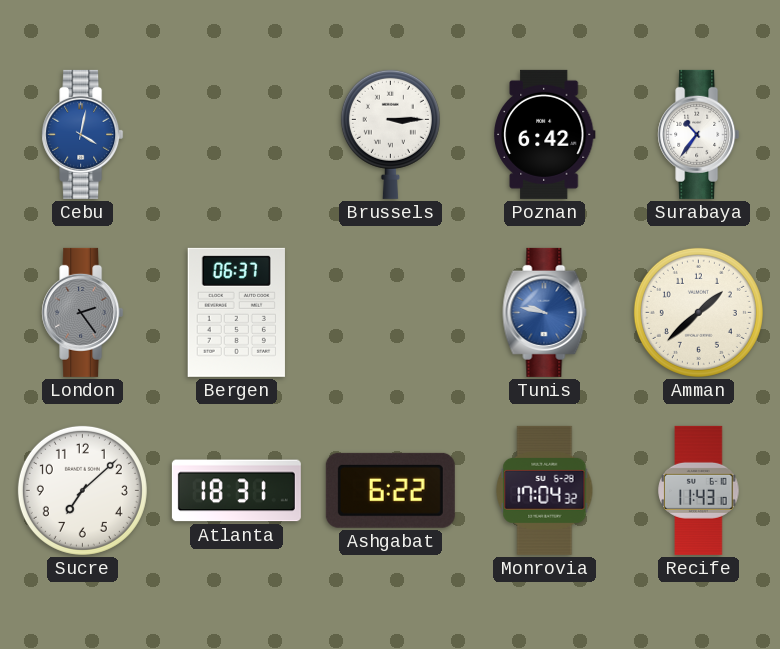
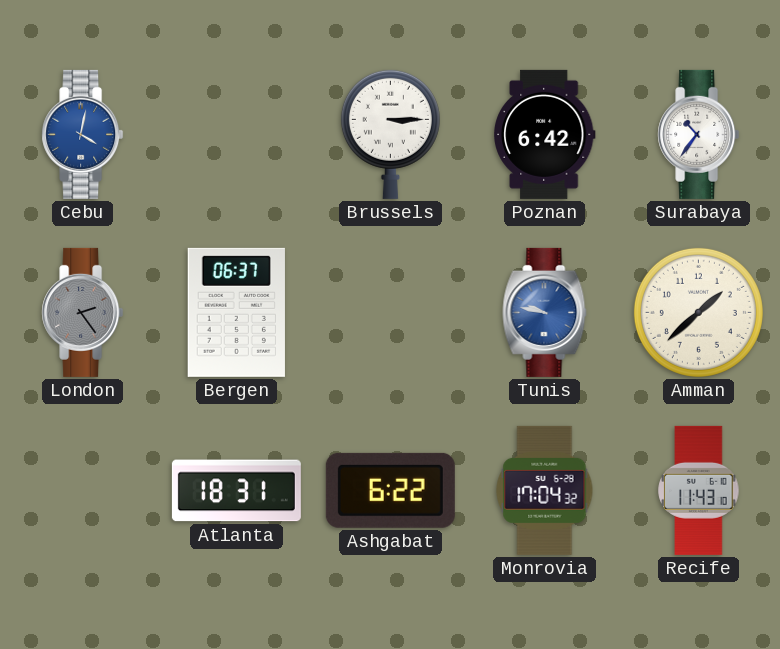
Sucre: 7:08 -> none
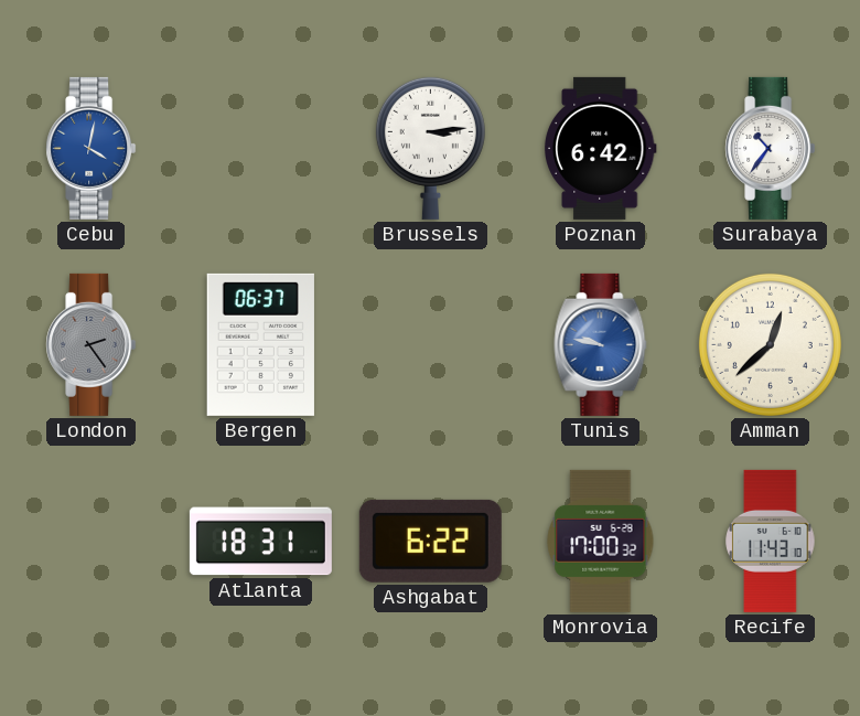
Brussels: 3:15 -> 3:14
Amman: 1:38 -> 12:38
Monrovia: 17:04 -> 17:00
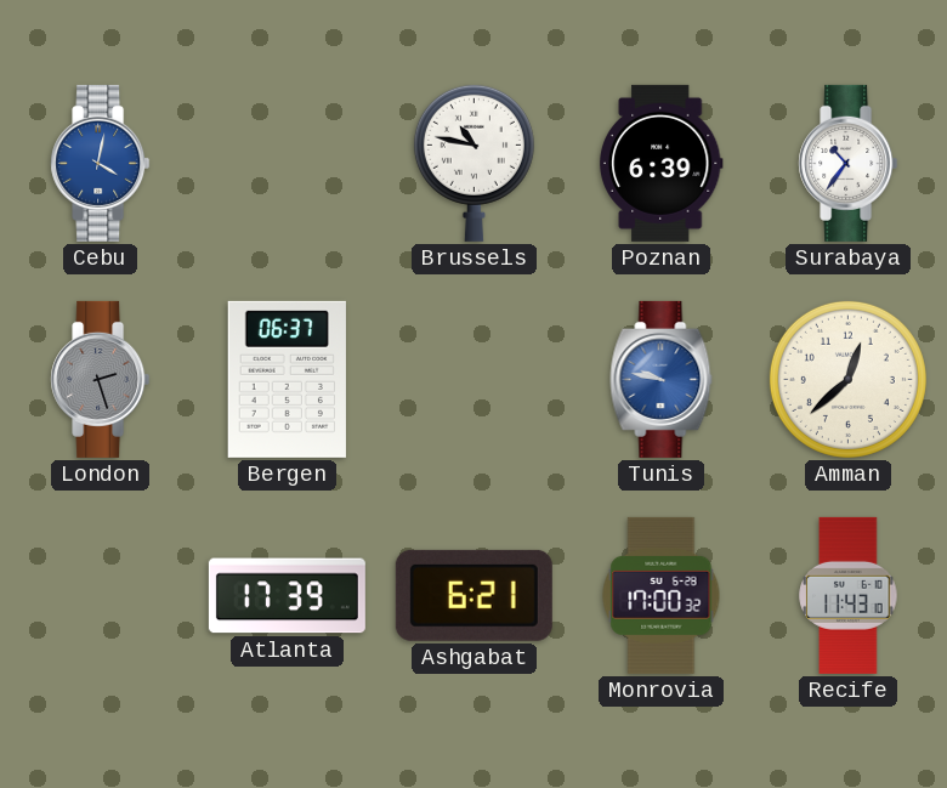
Brussels: 3:14 -> 10:47
Poznan: 6:42 -> 6:39
London: 2:24 -> 2:27
Atlanta: 18:31 -> 17:39
Ashgabat: 6:22 -> 6:21
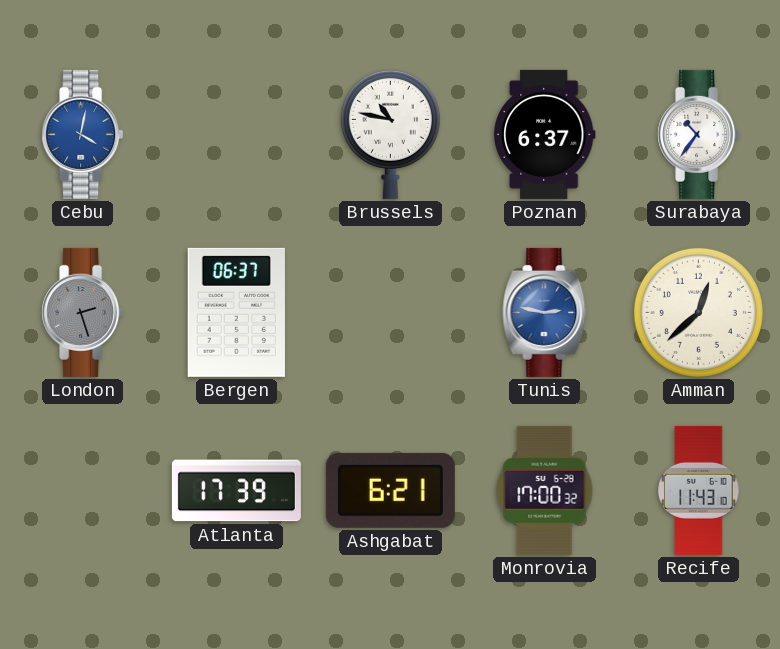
Poznan: 6:39 -> 6:37
Tunis: 9:47 -> 2:47
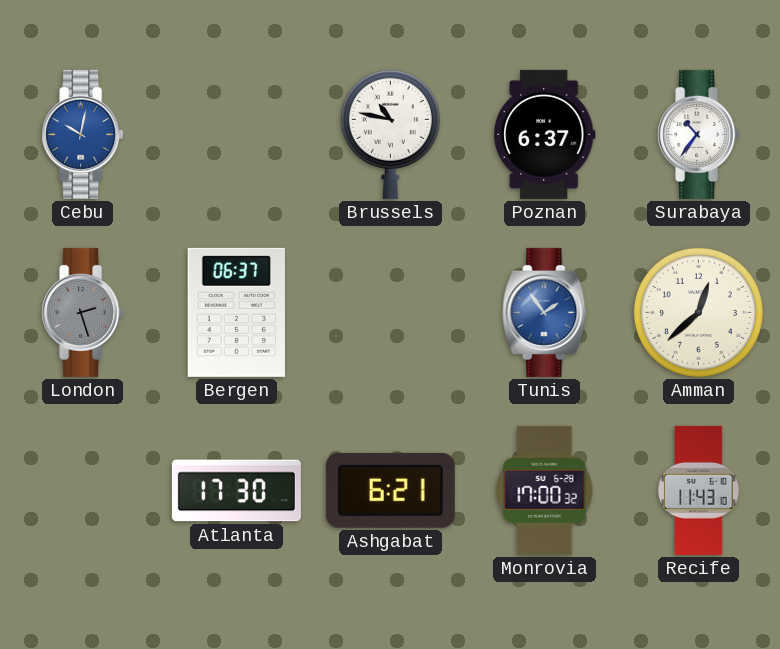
Cebu: 4:02 -> 10:02
Tunis: 2:47 -> 1:54
Atlanta: 17:39 -> 17:30
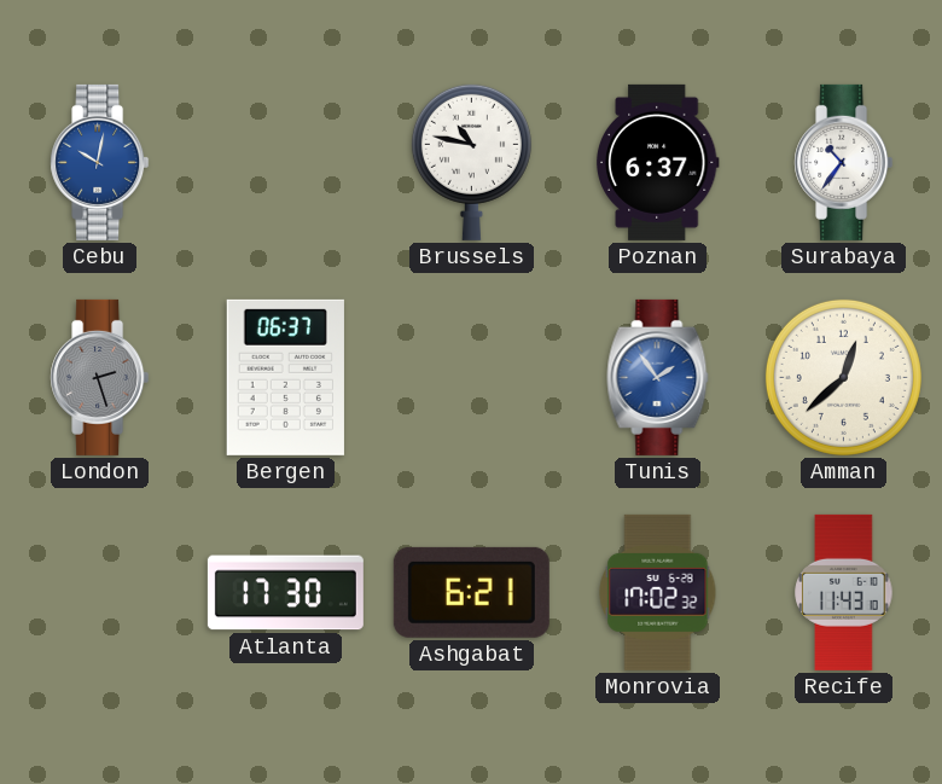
Monrovia: 17:00 -> 17:02
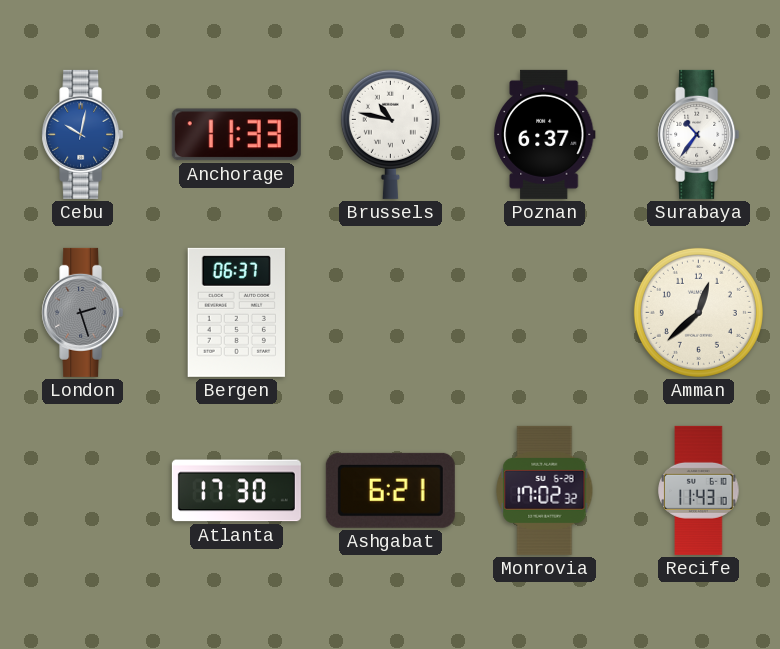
Anchorage: none -> 11:33
Tunis: 1:54 -> none
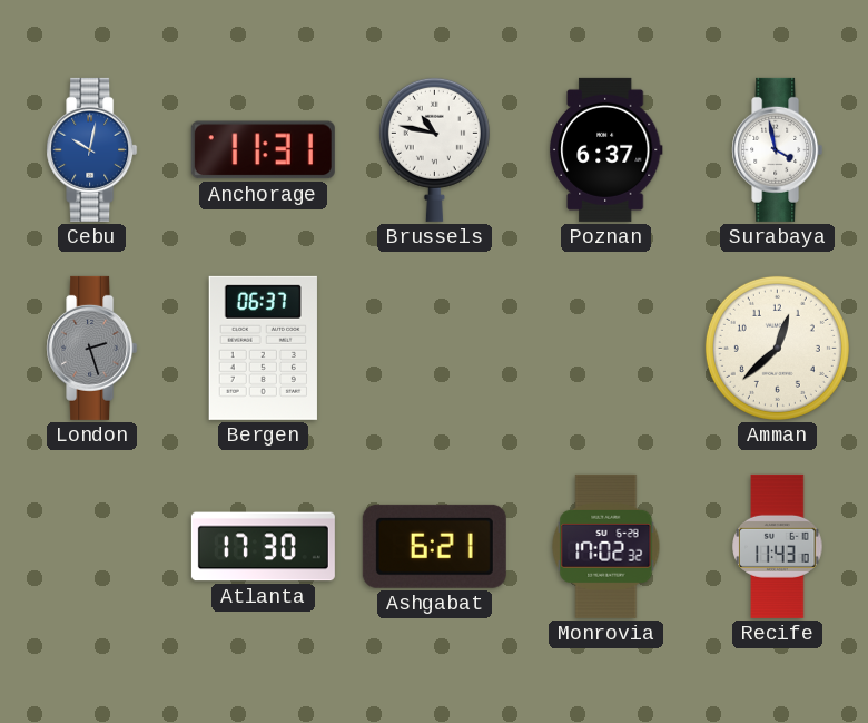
Anchorage: 11:33 -> 11:31
Surabaya: 10:36 -> 3:58
